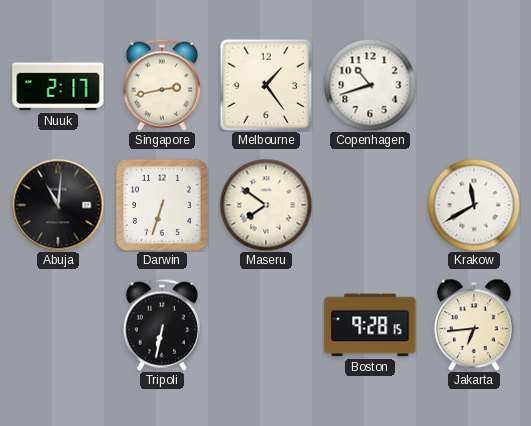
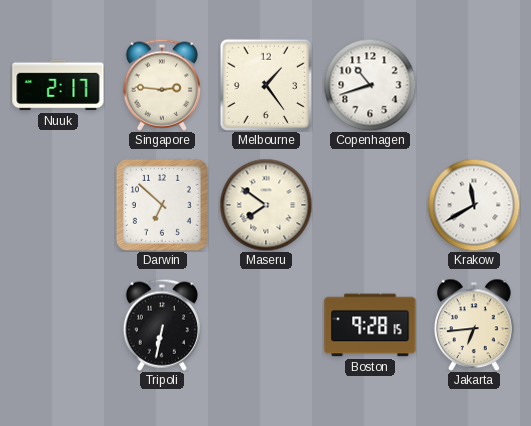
Singapore: 2:43 -> 2:46
Abuja: 11:01 -> none
Darwin: 6:33 -> 6:52
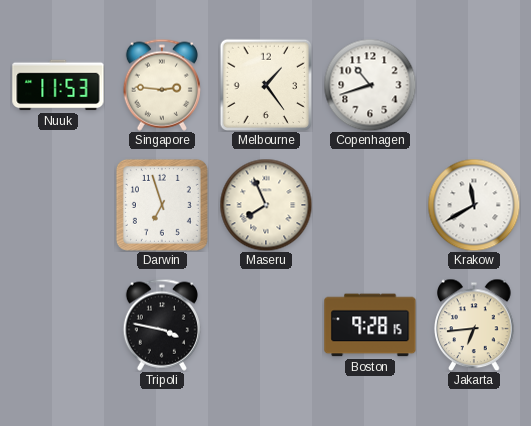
Nuuk: 2:17 -> 11:53
Darwin: 6:52 -> 6:57
Maseru: 7:51 -> 7:56
Tripoli: 6:32 -> 3:47
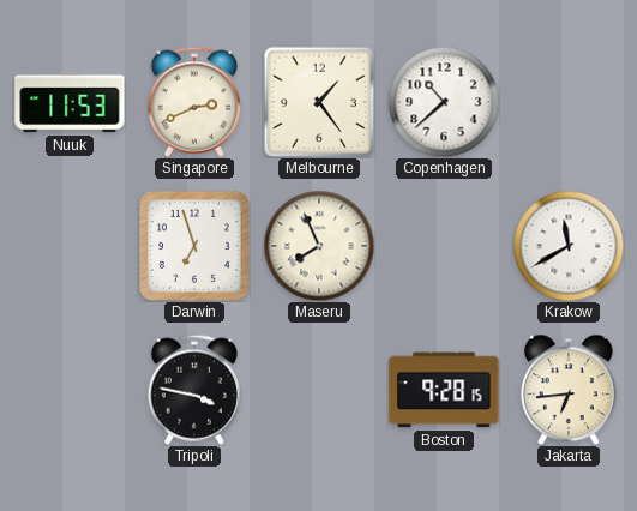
Singapore: 2:46 -> 2:41
Copenhagen: 10:42 -> 10:38
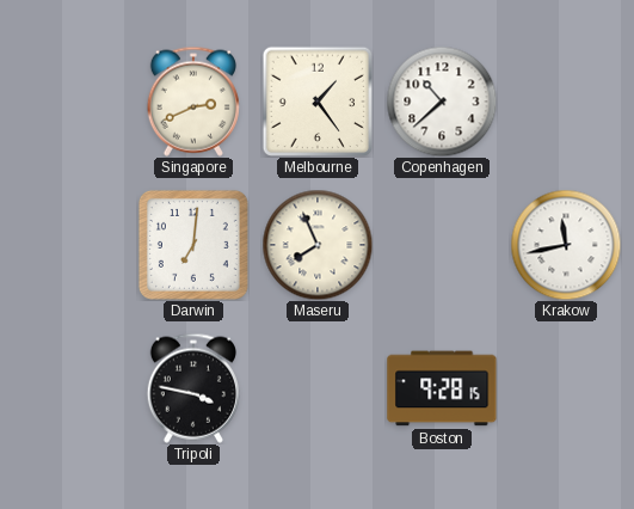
Nuuk: 11:53 -> none
Darwin: 6:57 -> 7:01
Krakow: 11:40 -> 11:43
Jakarta: 6:44 -> none
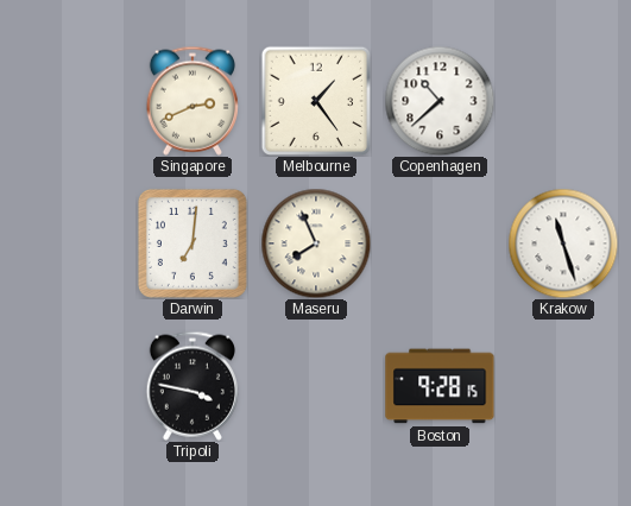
Krakow: 11:43 -> 11:27
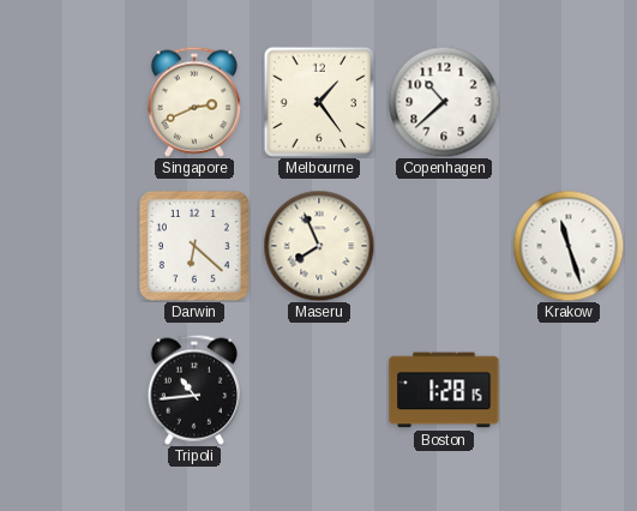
Darwin: 7:01 -> 6:22
Tripoli: 3:47 -> 10:44
Boston: 9:28 -> 1:28
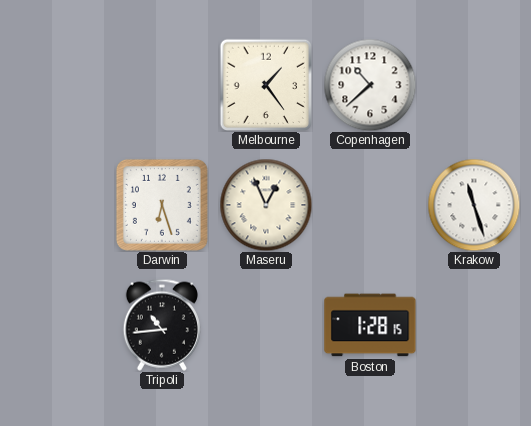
Singapore: 2:41 -> none
Darwin: 6:22 -> 6:27
Maseru: 7:56 -> 12:56
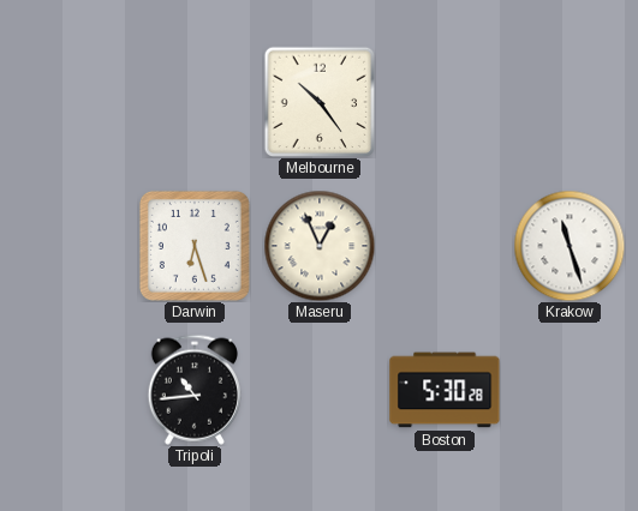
Melbourne: 1:24 -> 10:24
Copenhagen: 10:38 -> none
Boston: 1:28 -> 5:30
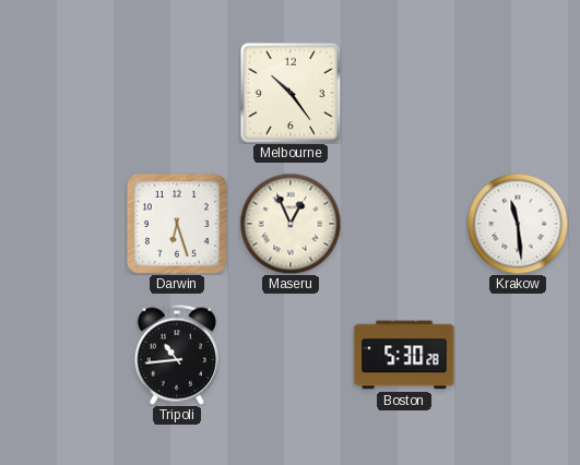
Krakow: 11:27 -> 11:29
